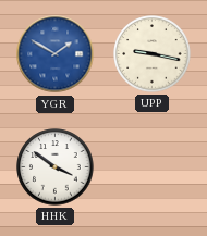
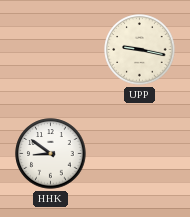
YGR: 1:50 -> none
HHK: 3:51 -> 8:51
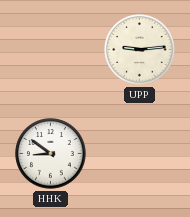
UPP: 9:17 -> 9:14
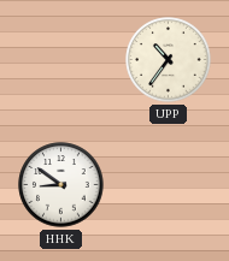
UPP: 9:14 -> 10:36
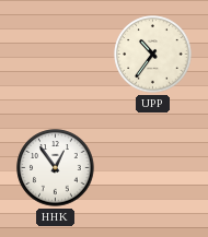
HHK: 8:51 -> 12:54
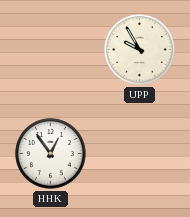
UPP: 10:36 -> 9:55
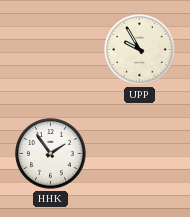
HHK: 12:54 -> 1:54
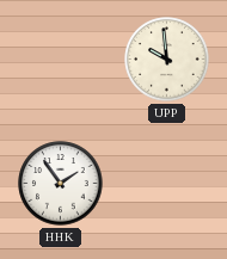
UPP: 9:55 -> 9:59
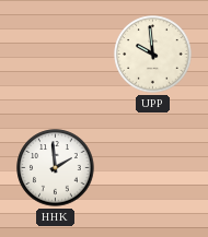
HHK: 1:54 -> 1:59
